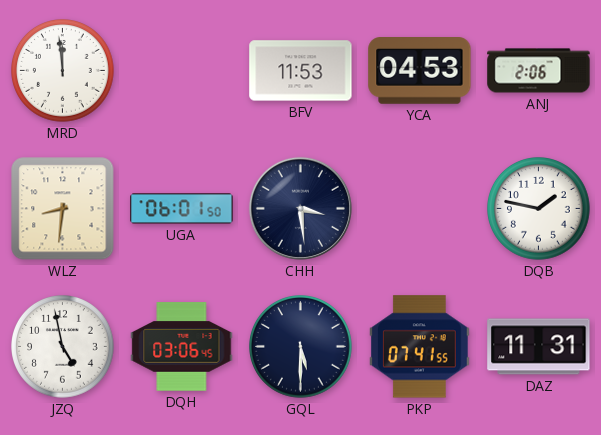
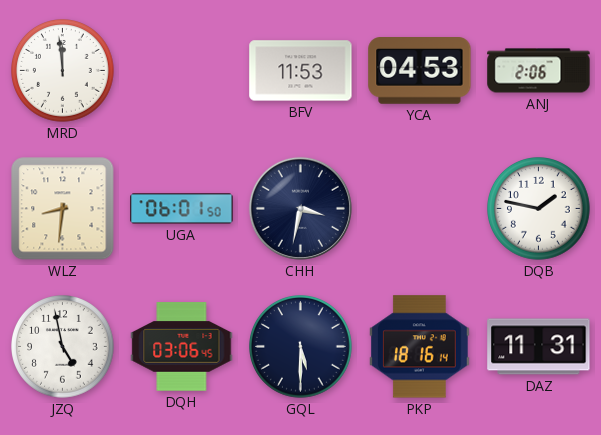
CHH: 3:29 -> 3:32
PKP: 07:41 -> 18:16
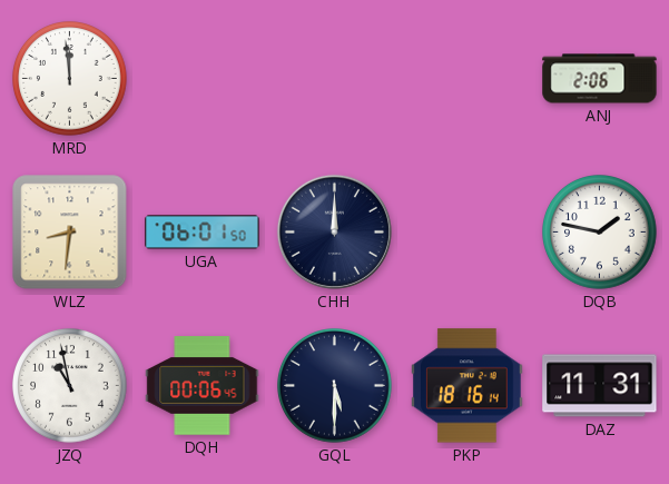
BFV: 11:53 -> none
YCA: 04:53 -> none
CHH: 3:32 -> 12:00
JZQ: 4:58 -> 10:58
DQH: 03:06 -> 00:06
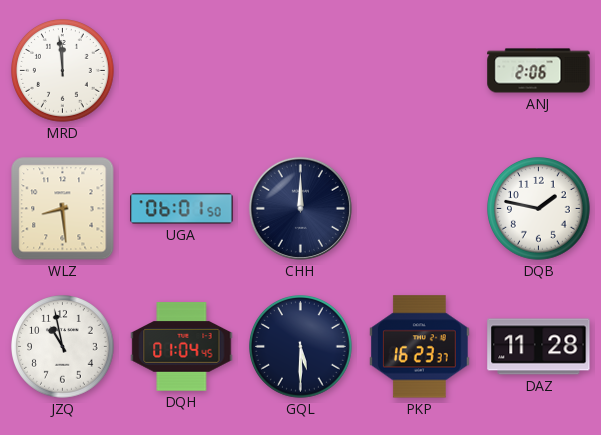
WLZ: 8:31 -> 8:29
DQH: 00:06 -> 01:04
PKP: 18:16 -> 16:23
DAZ: 11:31 -> 11:28
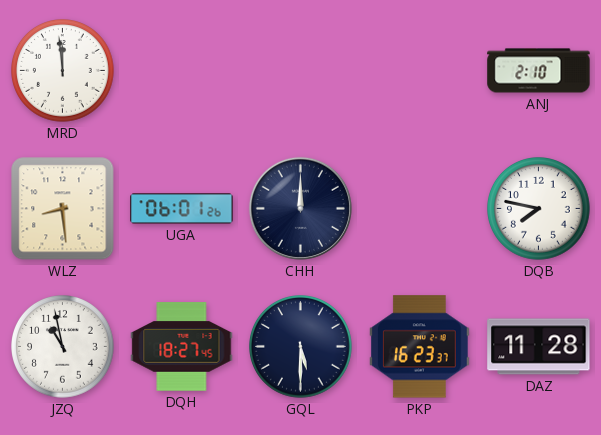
ANJ: 2:06 -> 2:10
UGA: 06:01:50 -> 06:01:26
DQB: 1:47 -> 7:47
DQH: 01:04 -> 18:27
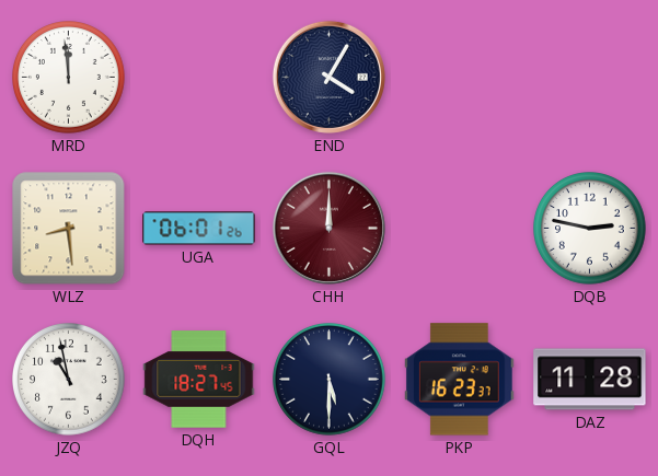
END: none -> 4:05
ANJ: 2:10 -> none
CHH dial: navy -> burgundy
DQB: 7:47 -> 2:47
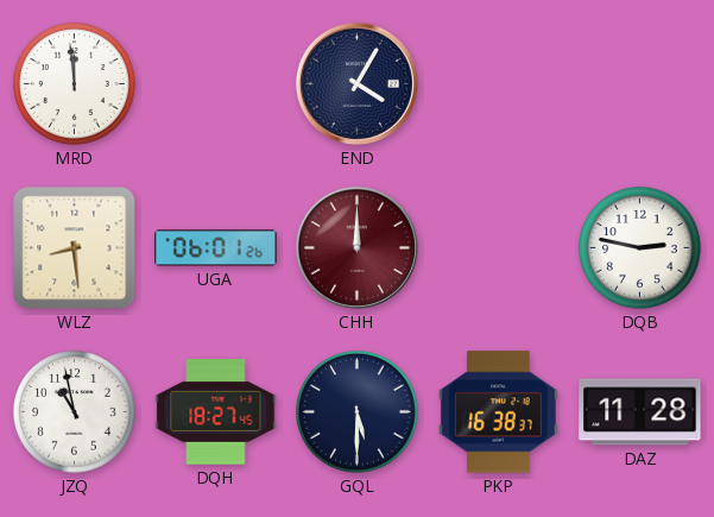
PKP: 16:23 -> 16:38
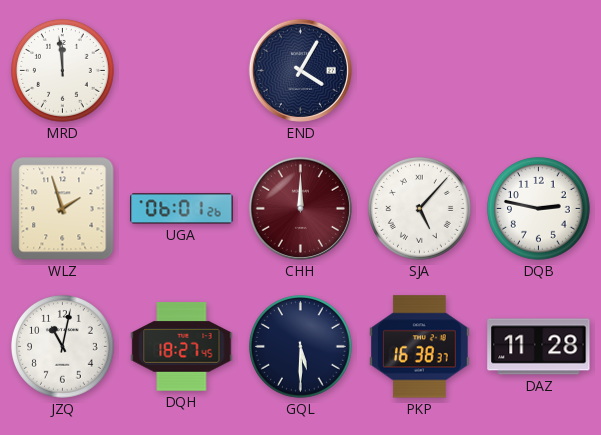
WLZ: 8:29 -> 1:57
SJA: none -> 5:07
JZQ: 10:58 -> 11:02
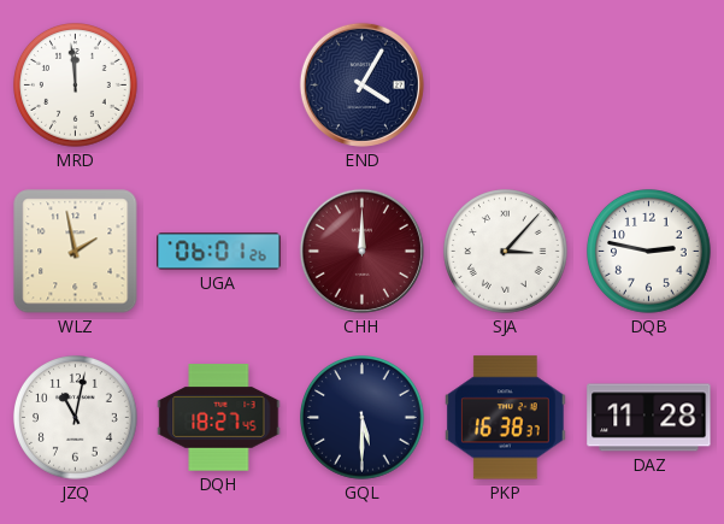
WLZ: 1:57 -> 1:58
SJA: 5:07 -> 3:07
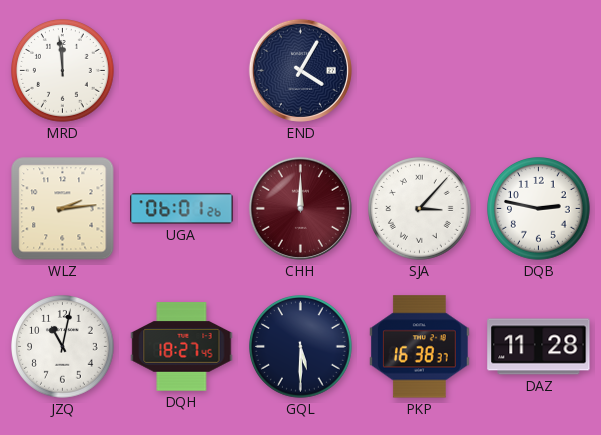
WLZ: 1:58 -> 2:14
